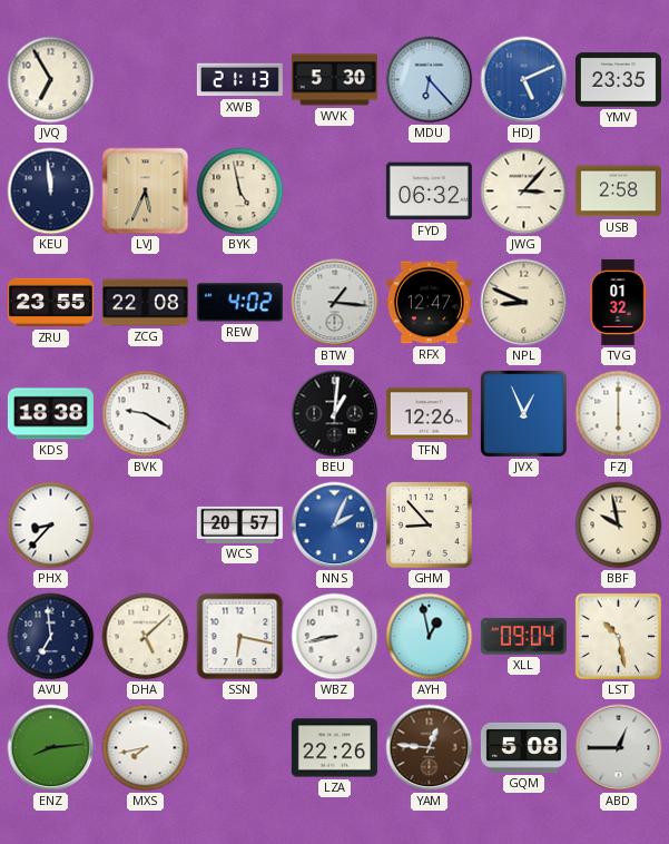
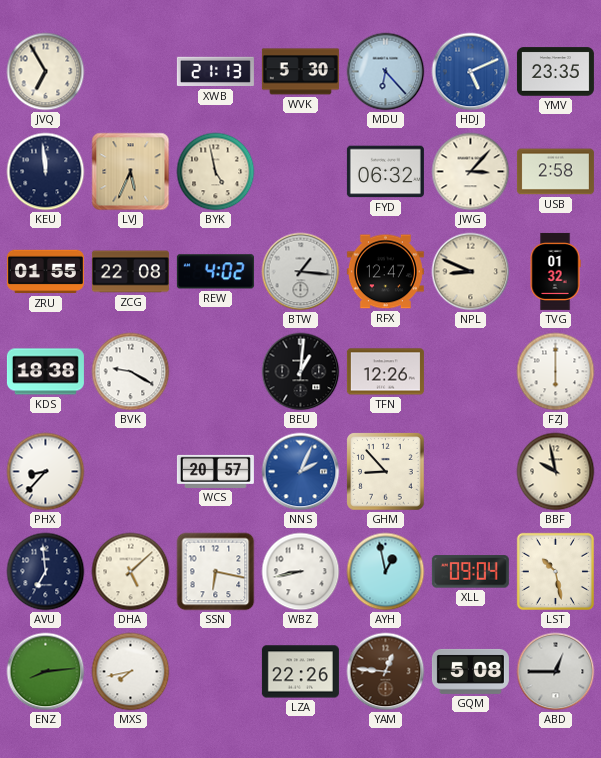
ZRU: 23:55 -> 01:55
JVX: 12:56 -> none
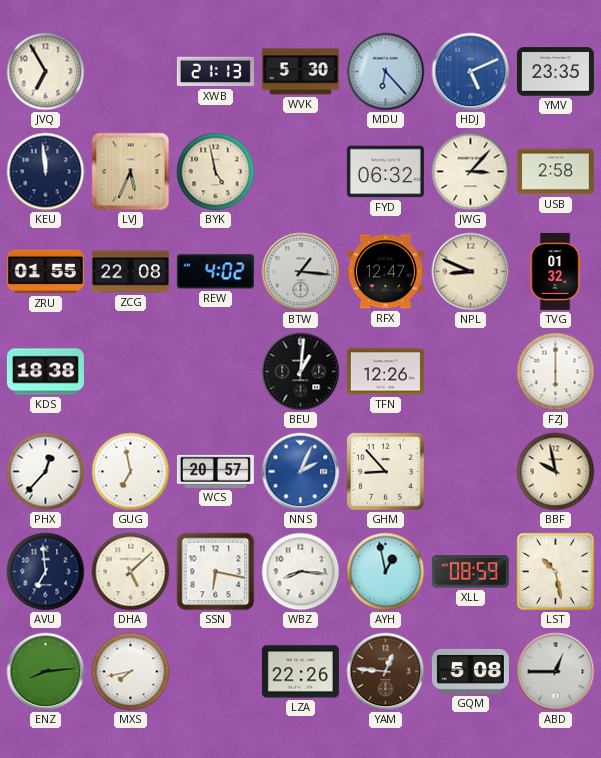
BVK: 9:20 -> none
PHX: 8:37 -> 12:37
GUG: none -> 6:58
WBZ: 8:43 -> 8:16
XLL: 09:04 -> 08:59
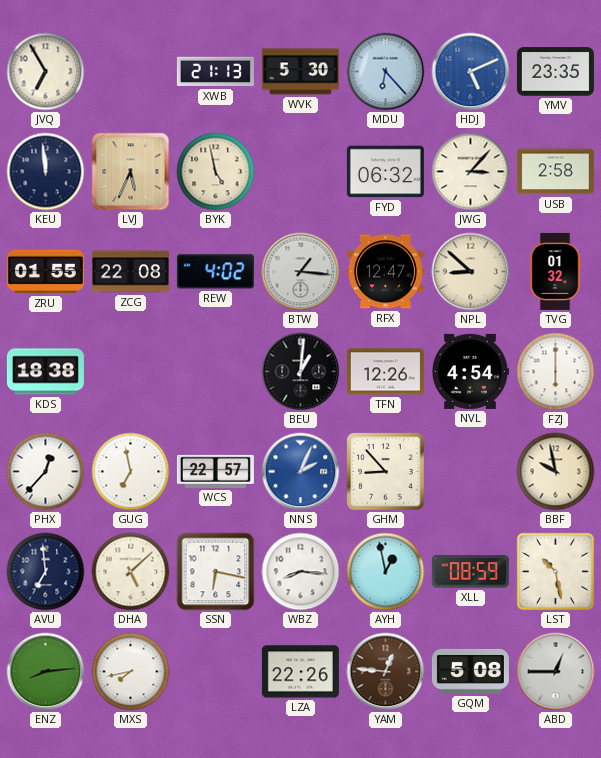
NPL: 8:49 -> 8:52
NVL: none -> 4:54
WCS: 20:57 -> 22:57
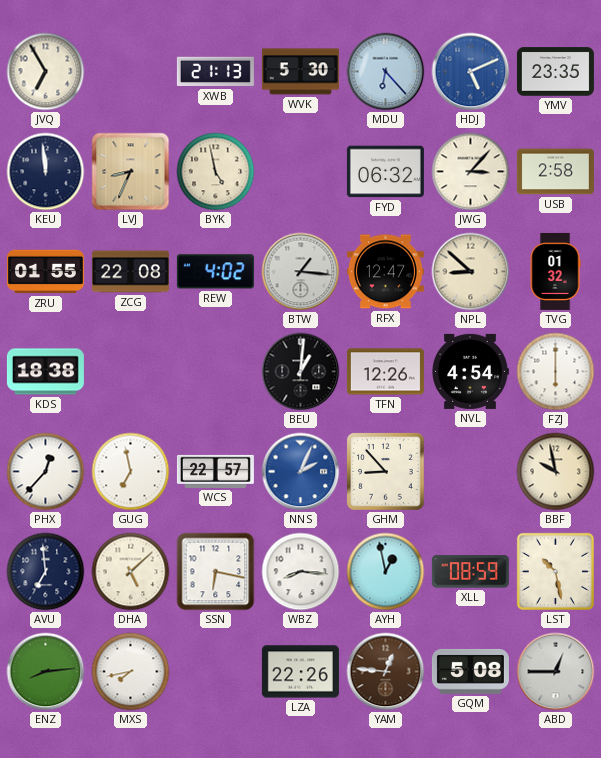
LVJ: 5:34 -> 8:34
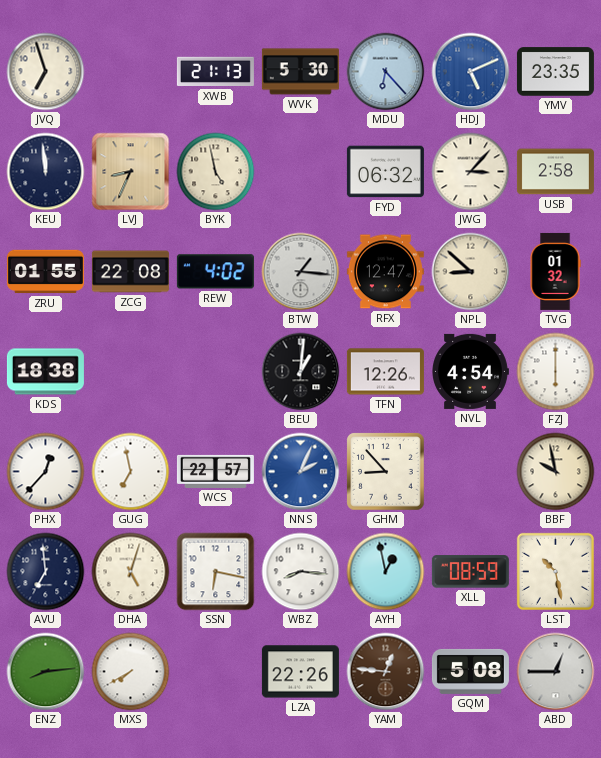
JVQ: 6:55 -> 6:57
DHA: 5:08 -> 5:03
MXS: 7:43 -> 7:40
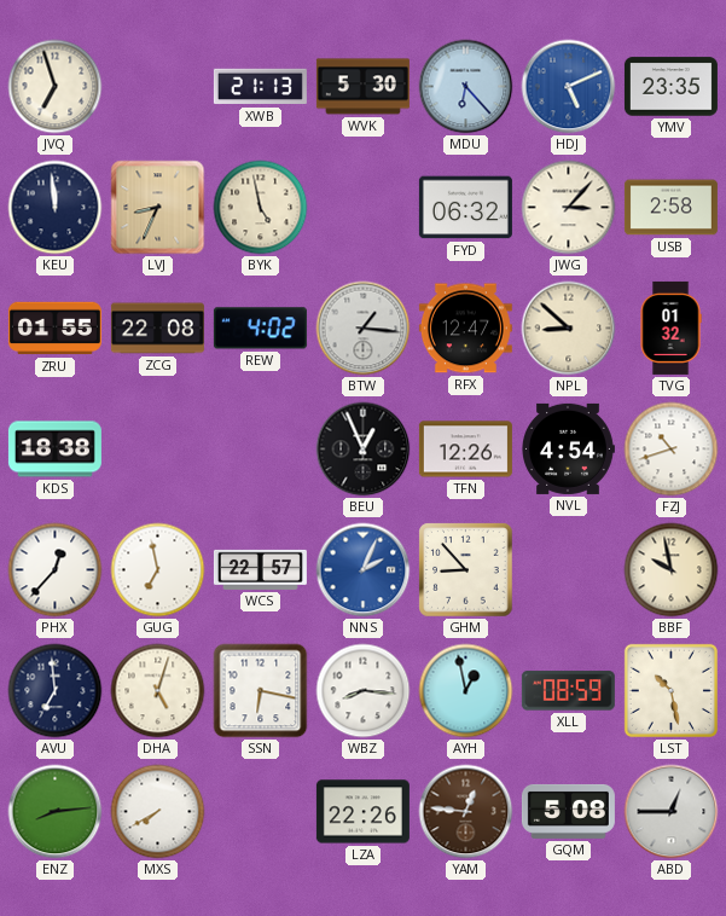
BEU: 1:01 -> 12:56
FZJ: 6:00 -> 10:42
